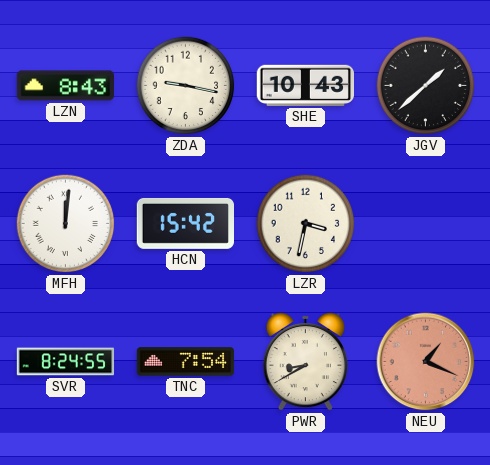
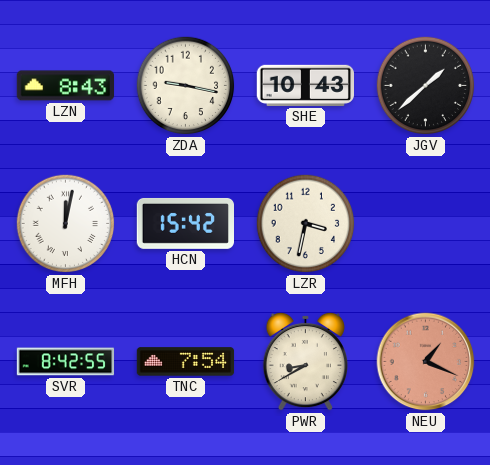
MFH: 12:01 -> 12:02
SVR: 8:24 -> 8:42
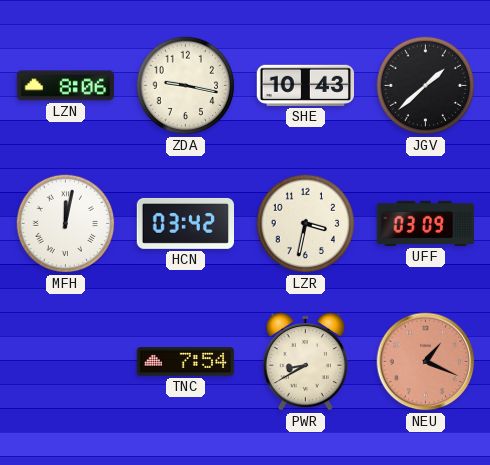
LZN: 8:43 -> 8:06
HCN: 15:42 -> 03:42
UFF: none -> 03:09
SVR: 8:42 -> none
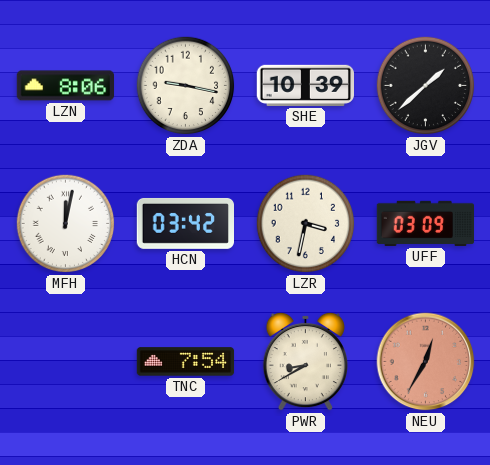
SHE: 10:43 -> 10:39
NEU: 1:19 -> 12:35
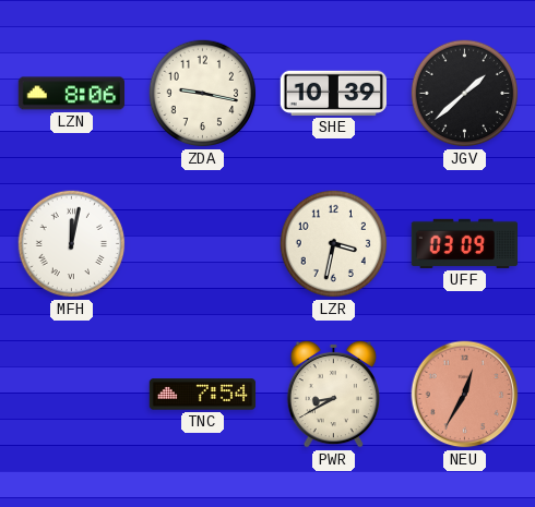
HCN: 03:42 -> none
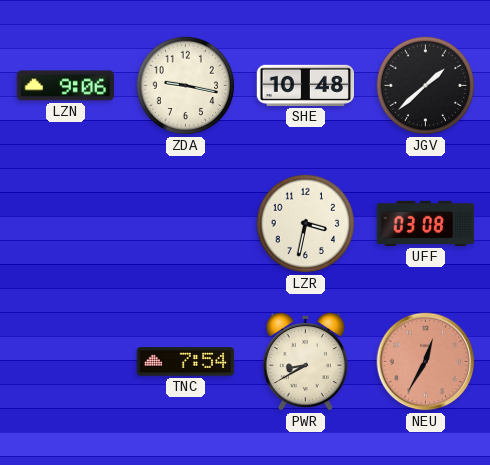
LZN: 8:06 -> 9:06
SHE: 10:39 -> 10:48
MFH: 12:02 -> none
UFF: 03:09 -> 03:08
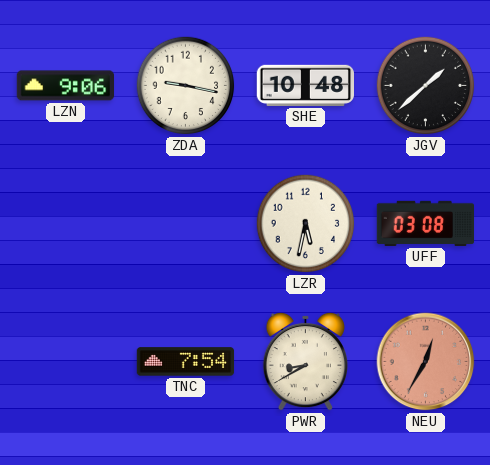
LZR: 3:32 -> 5:32
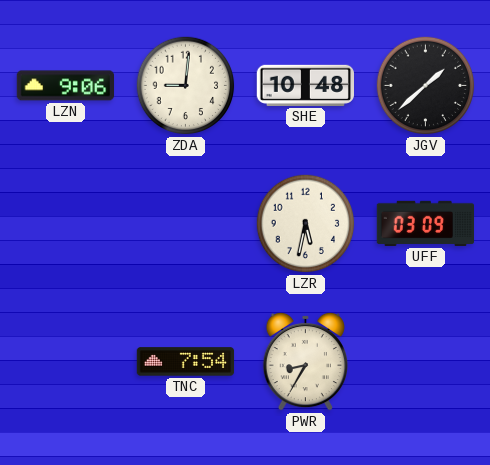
ZDA: 9:17 -> 9:01
UFF: 03:08 -> 03:09
PWR: 8:40 -> 8:35
NEU: 12:35 -> none
